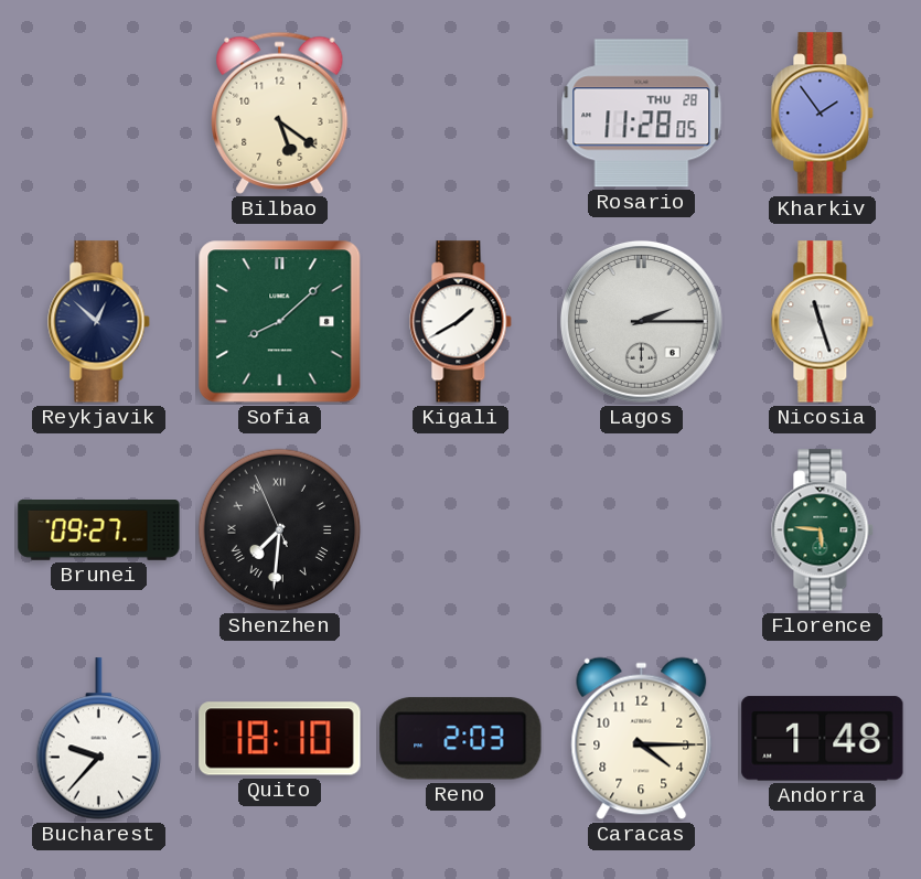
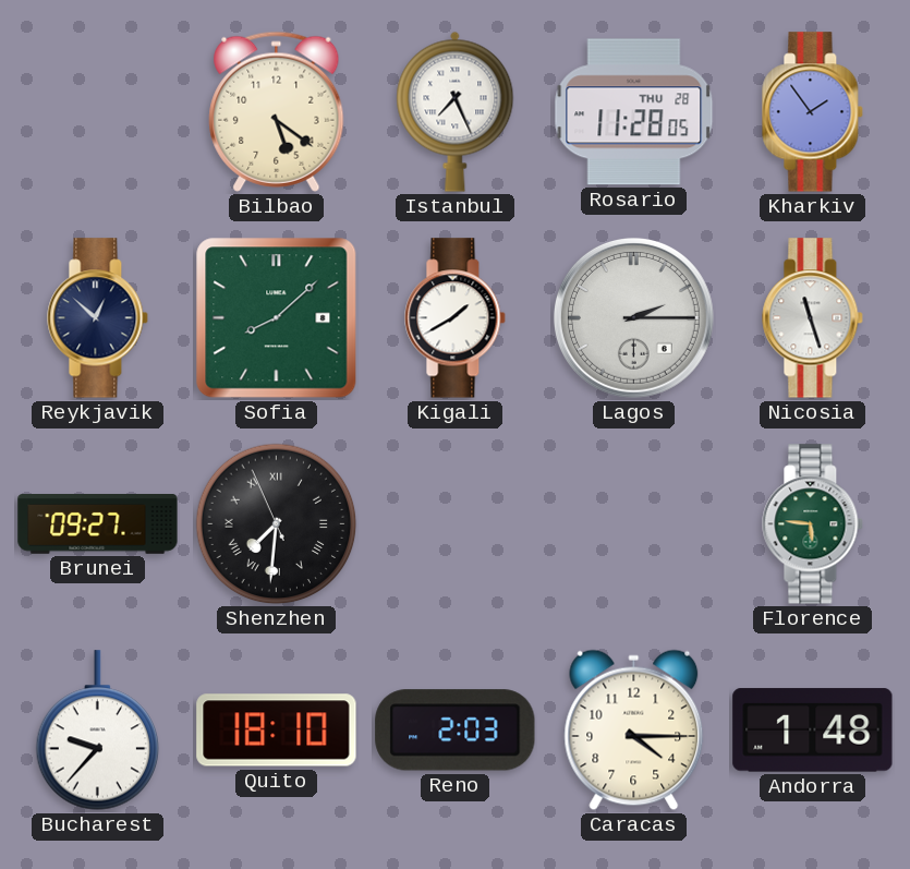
Istanbul: none -> 7:26
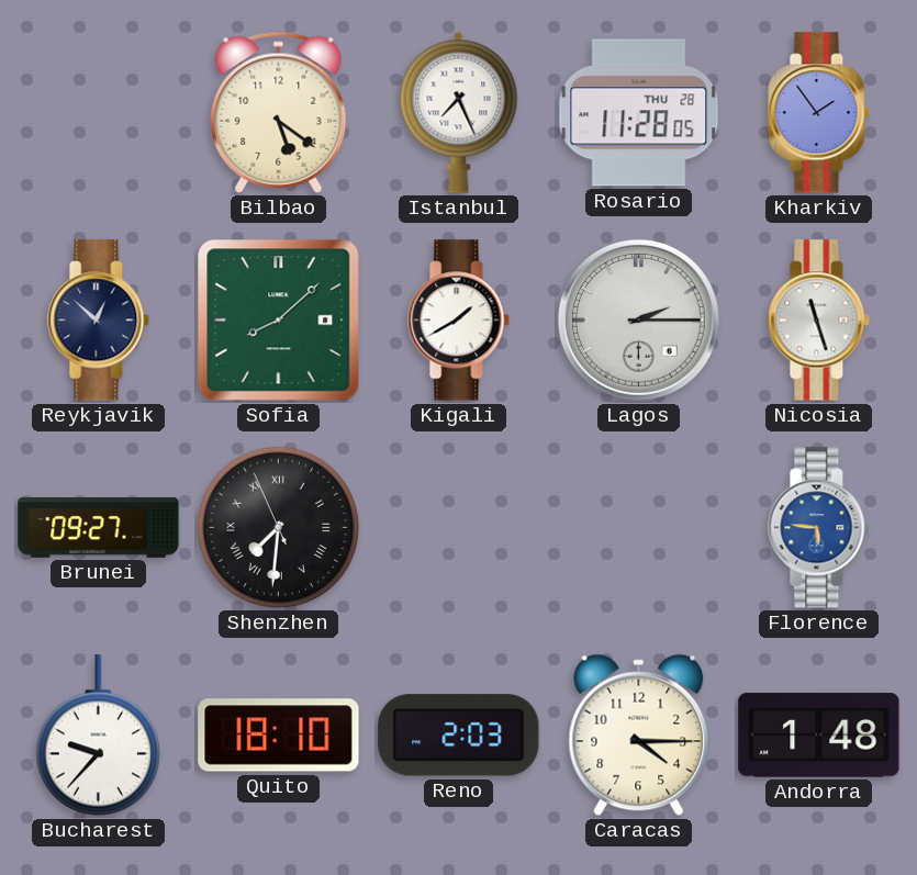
Florence dial: green -> blue
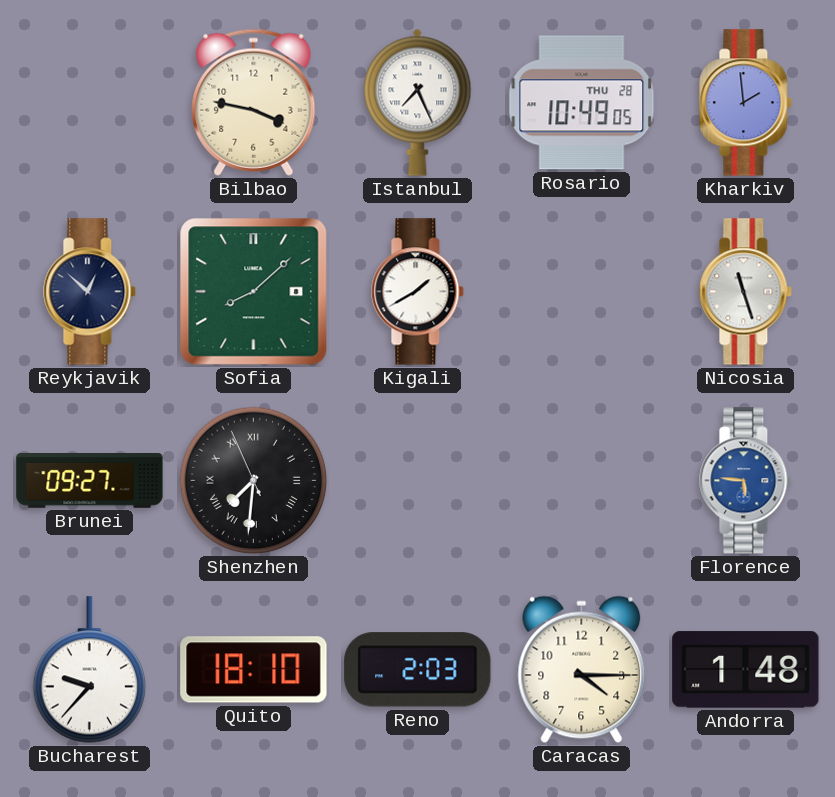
Bilbao: 5:21 -> 3:47
Rosario: 11:28 -> 10:49
Kharkiv: 1:54 -> 1:59
Lagos: 2:15 -> none
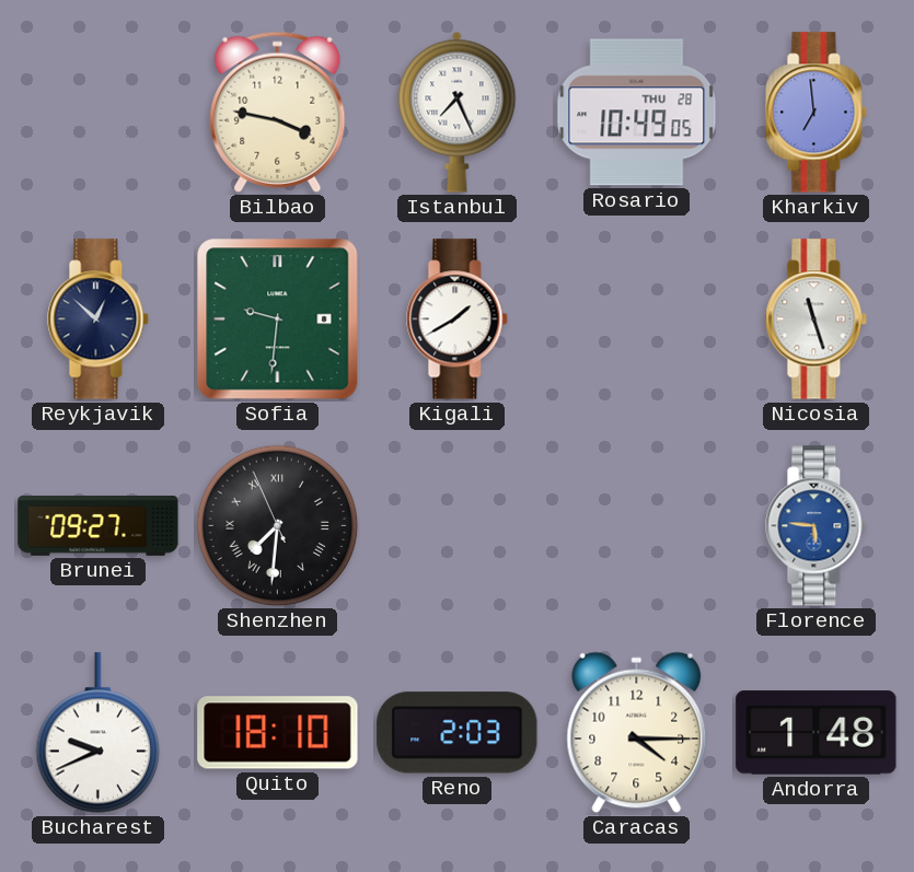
Kharkiv: 1:59 -> 6:59
Sofia: 8:08 -> 9:31
Bucharest: 9:37 -> 9:41
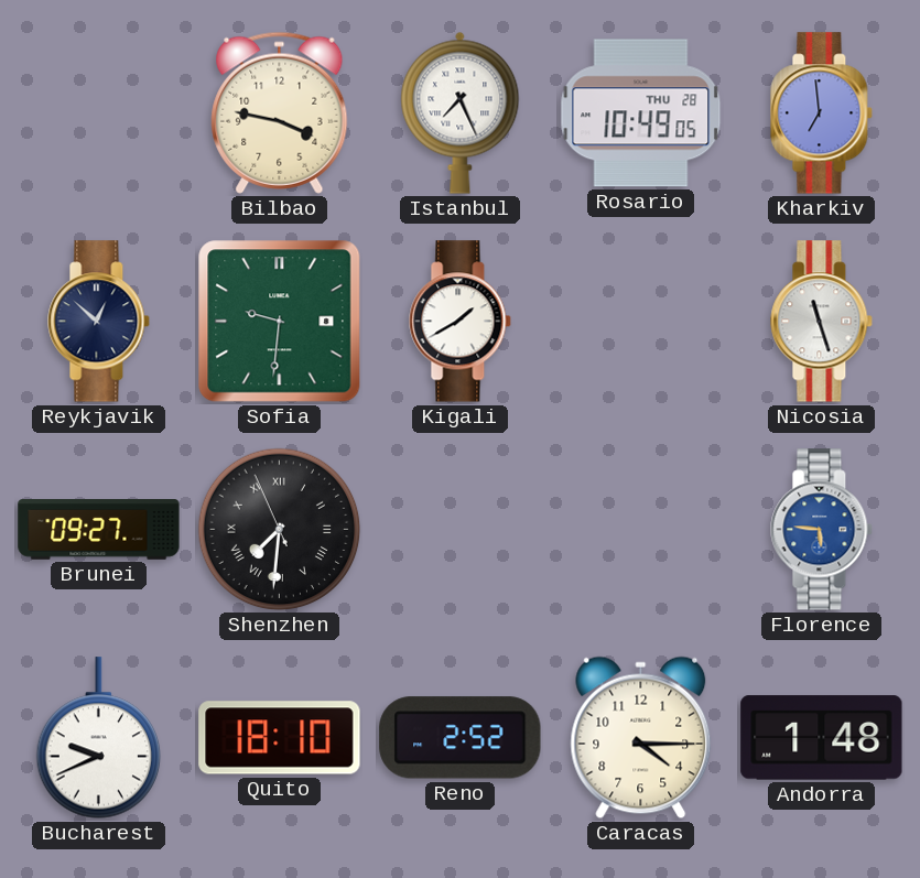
Reno: 2:03 -> 2:52
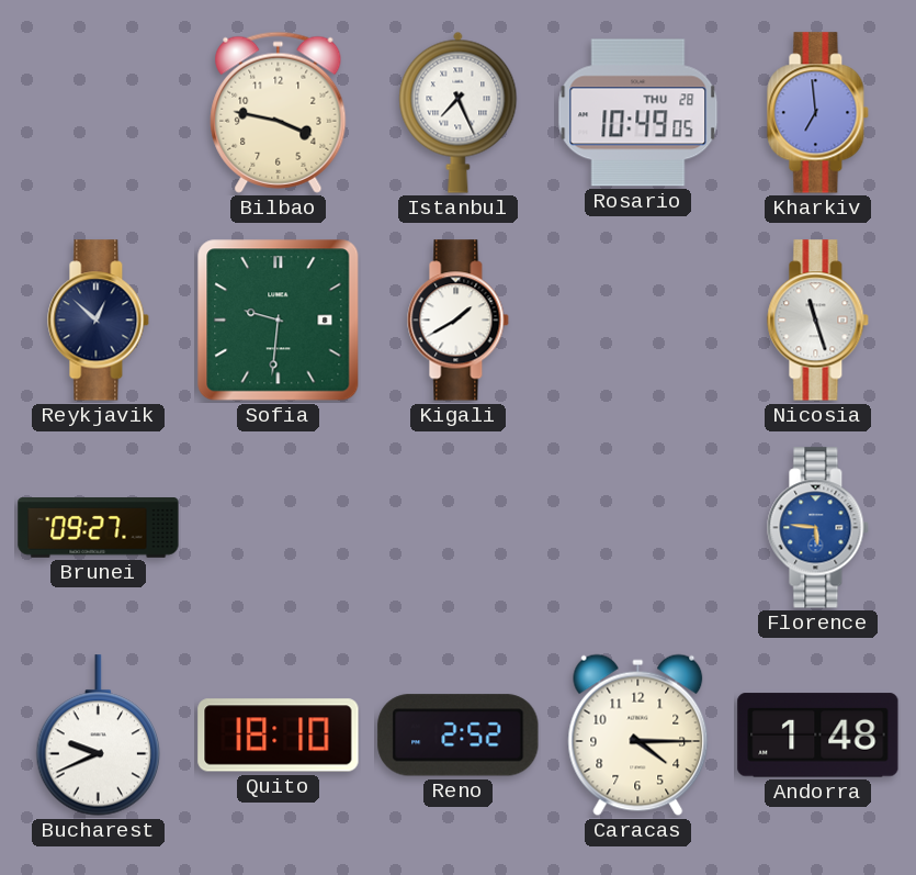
Shenzhen: 7:30 -> none
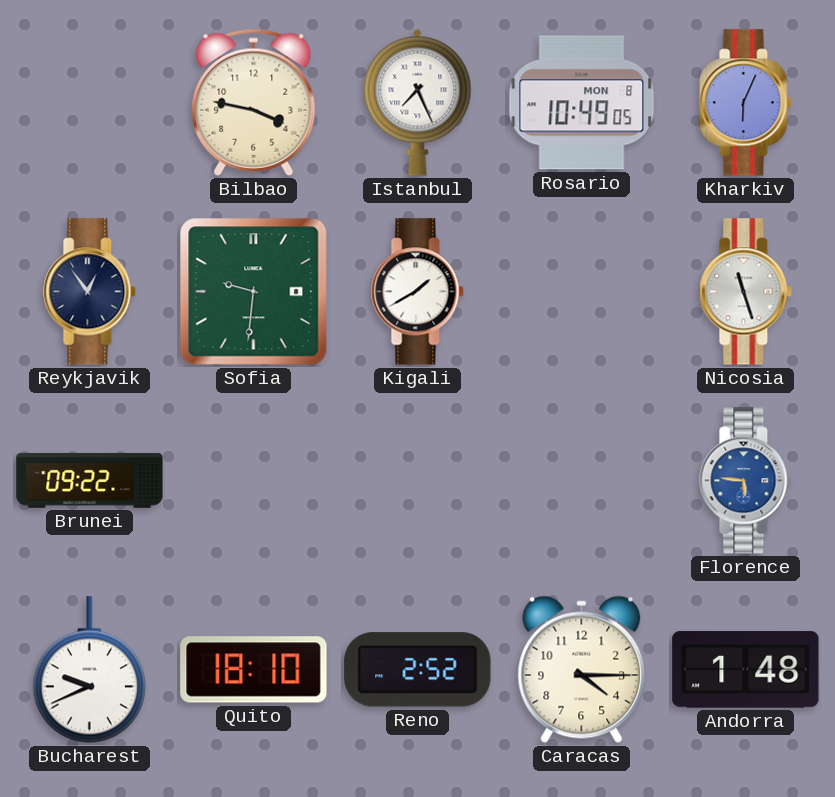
Rosario date: THU 28 -> MON 8
Kharkiv: 6:59 -> 6:04
Reykjavik: 12:52 -> 12:54
Brunei: 09:27 -> 09:22
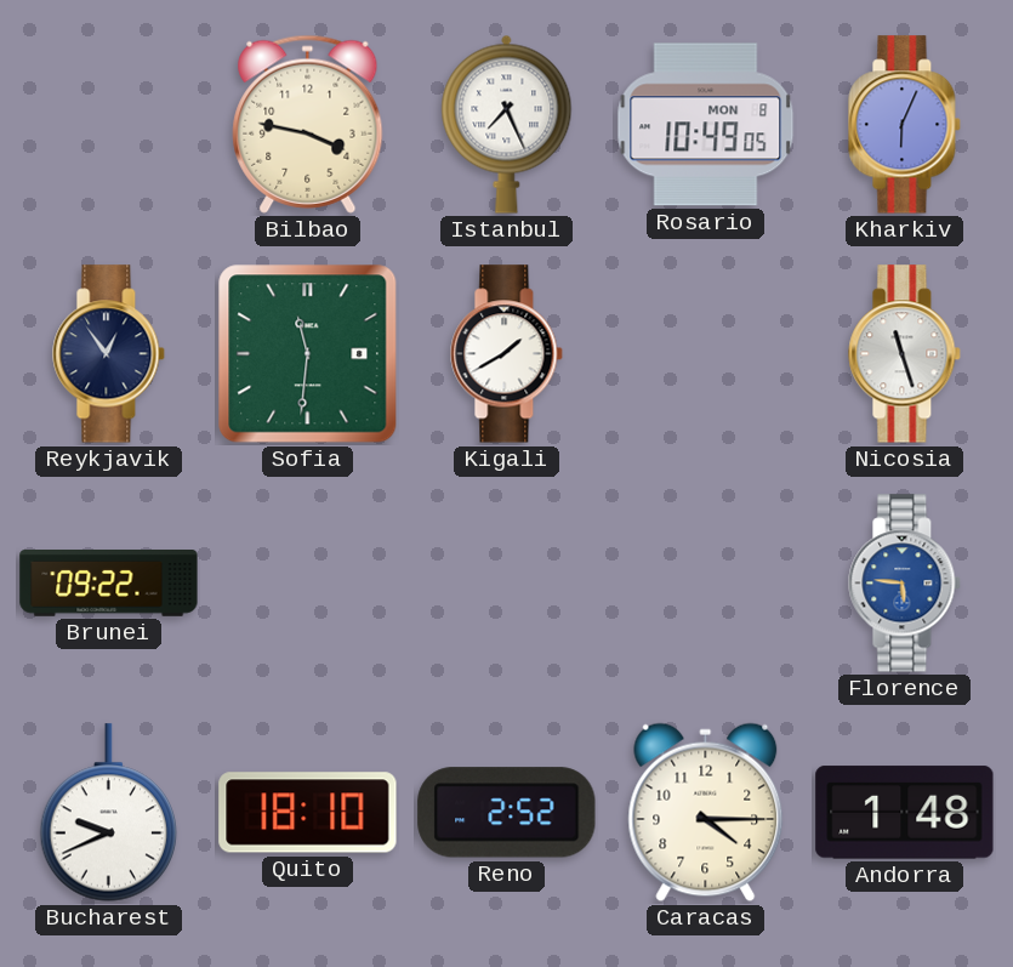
Sofia: 9:31 -> 11:31
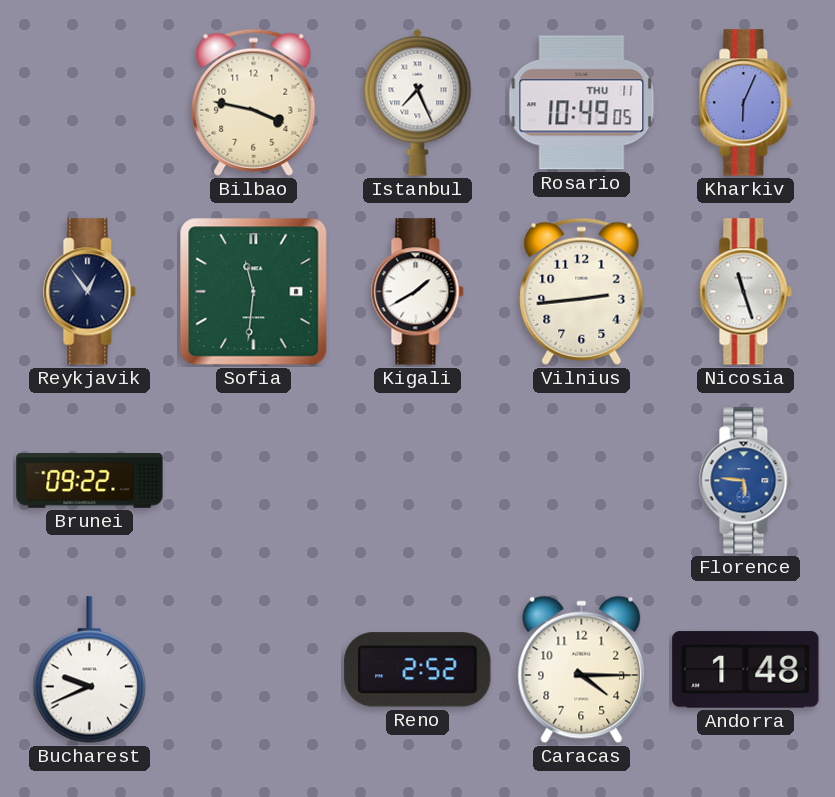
Rosario date: MON 8 -> THU 11
Vilnius: none -> 2:44
Quito: 18:10 -> none
